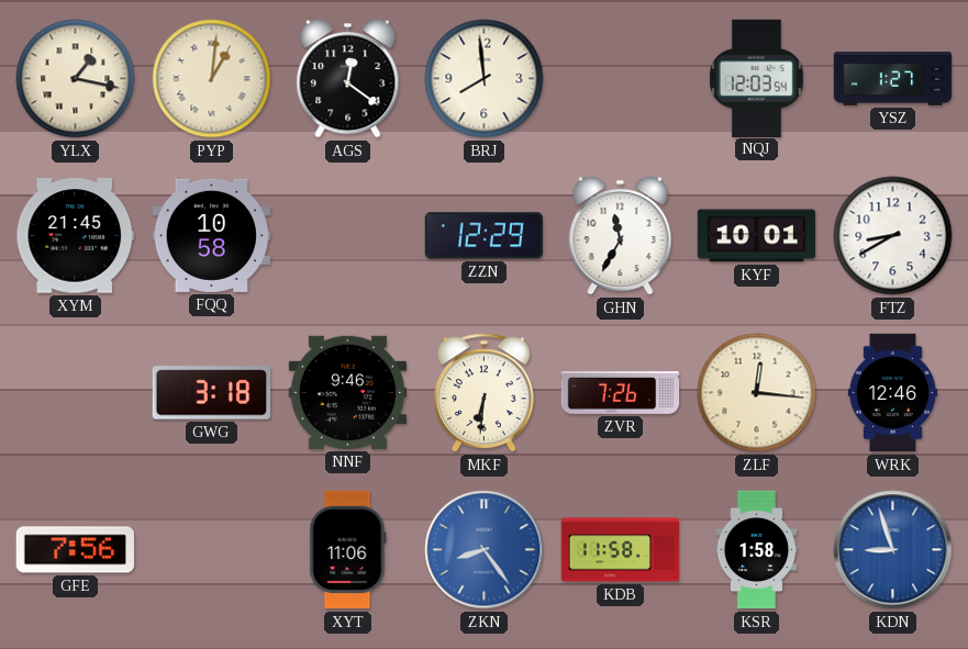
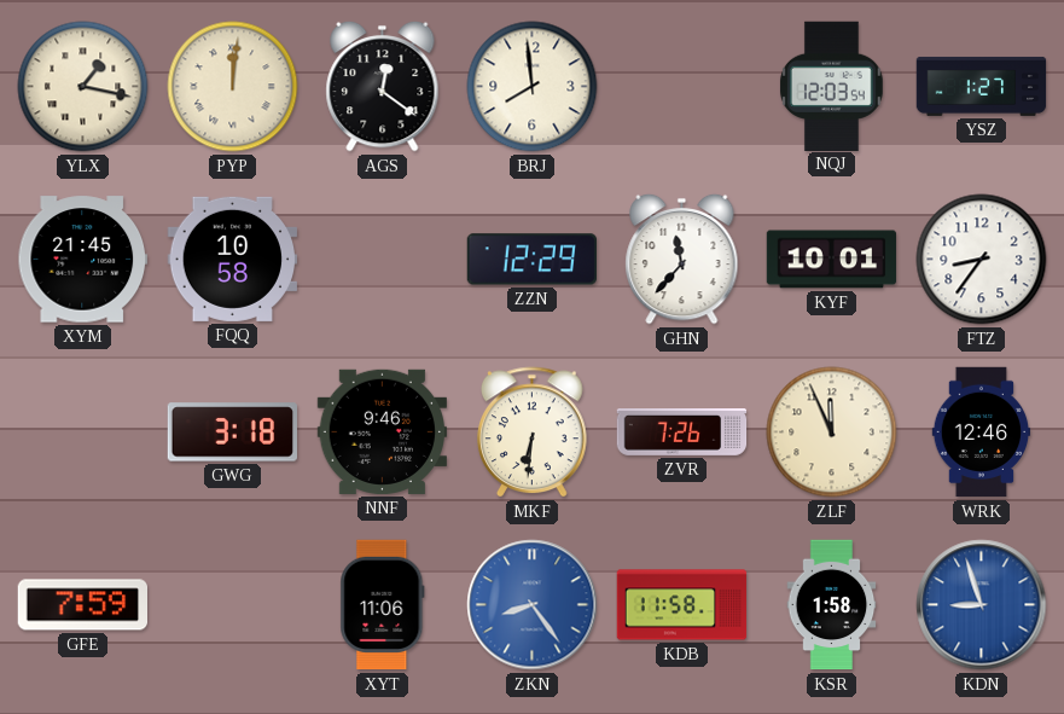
PYP: 1:01 -> 12:01
GHN: 11:35 -> 11:37
FTZ: 8:40 -> 8:36
ZLF: 12:16 -> 11:56
GFE: 7:56 -> 7:59
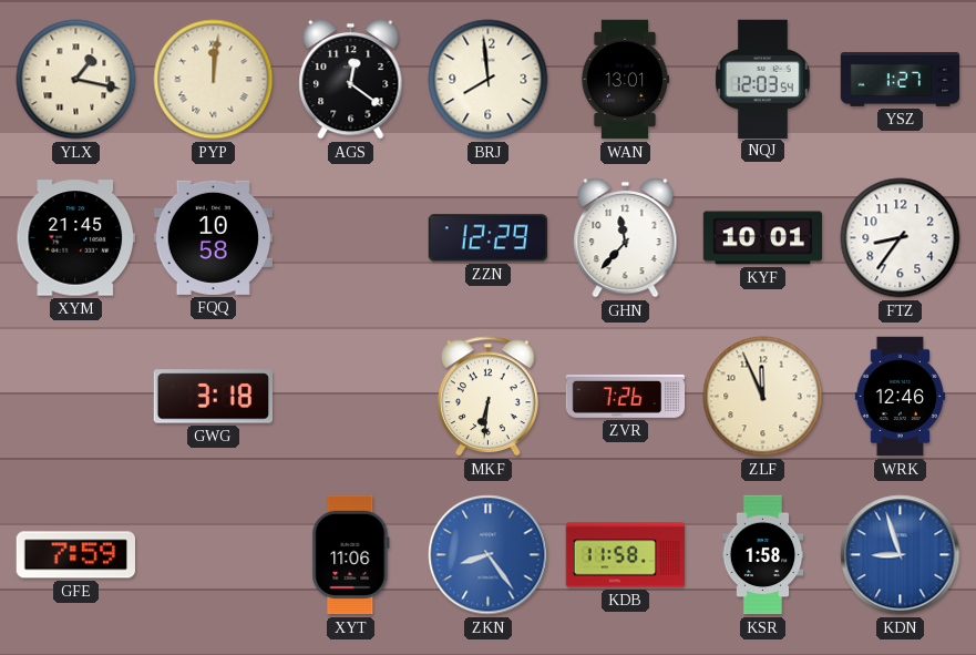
WAN: none -> 13:01
NNF: 9:46 -> none
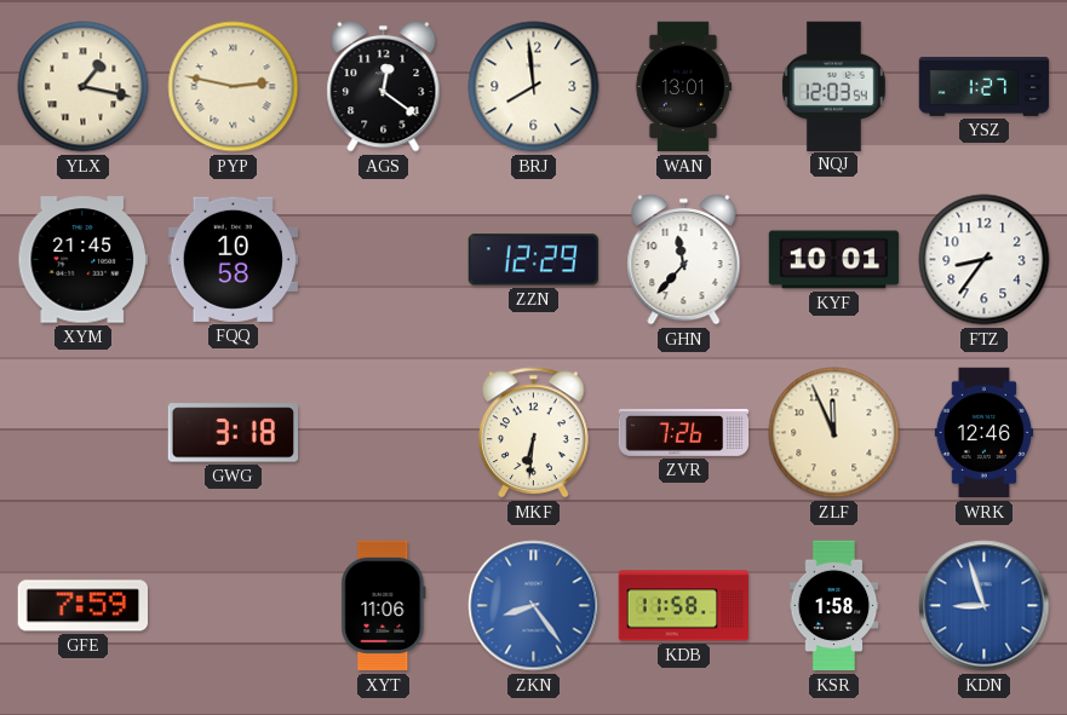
PYP: 12:01 -> 2:47
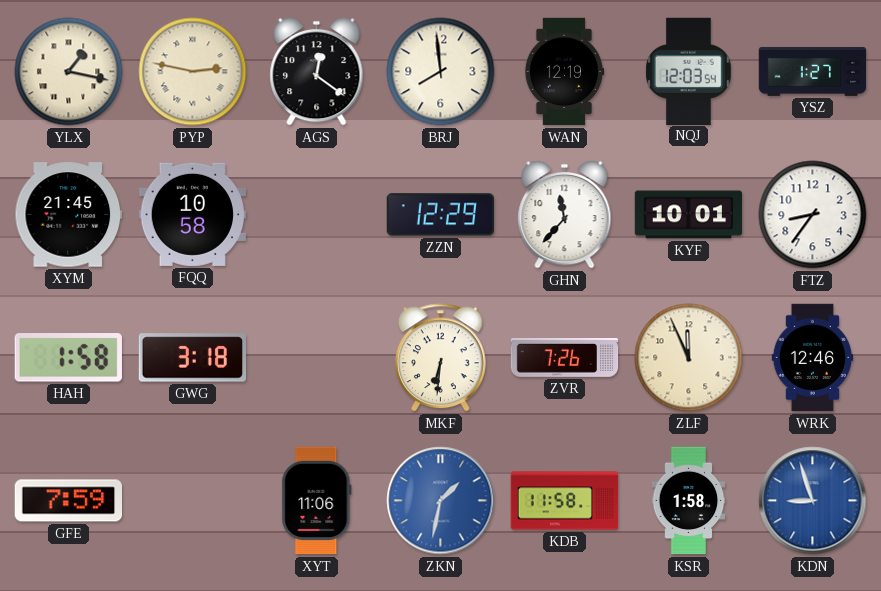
WAN: 13:01 -> 12:19
HAH: none -> 1:58
ZKN: 8:24 -> 1:32
